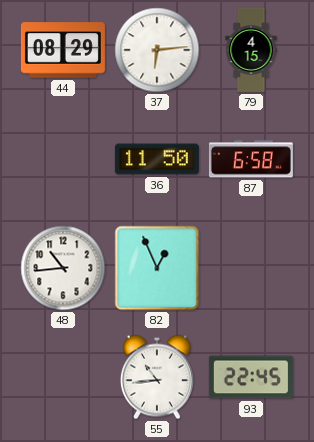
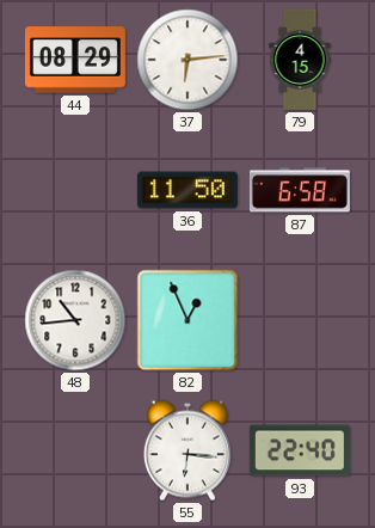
55: 10:44 -> 6:16
93: 22:45 -> 22:40
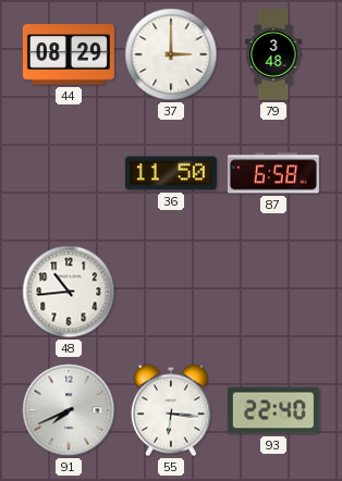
37: 6:14 -> 3:00
79: 4:15 -> 3:48
82: 12:56 -> none
91: none -> 7:41
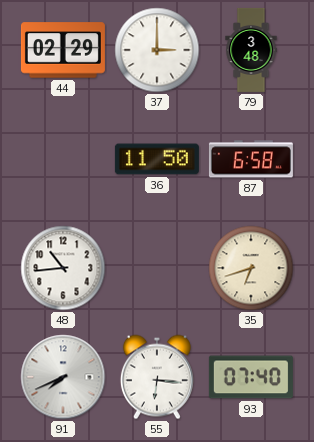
44: 08:29 -> 02:29
35: none -> 6:42
93: 22:40 -> 07:40
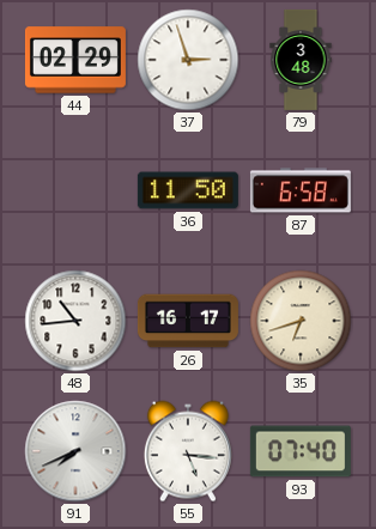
37: 3:00 -> 2:57
26: none -> 16:17
55: 6:16 -> 5:16
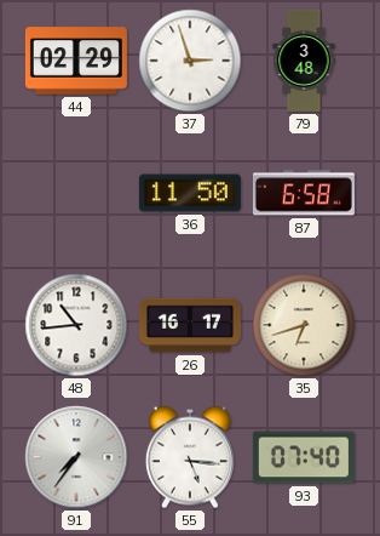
91: 7:41 -> 7:36
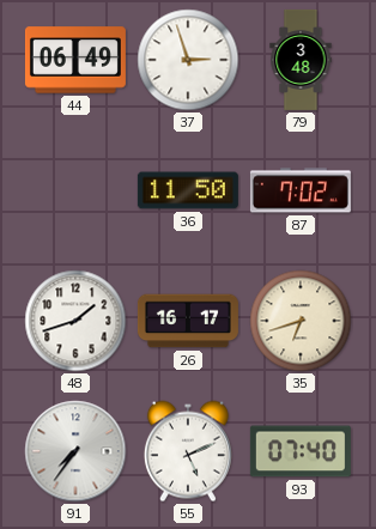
44: 02:29 -> 06:49
87: 6:58 -> 7:02
48: 10:44 -> 1:42
55: 5:16 -> 5:11
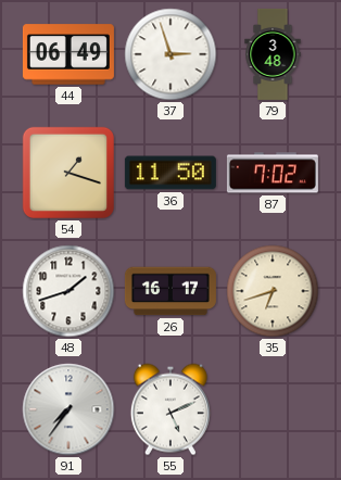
54: none -> 1:18
93: 07:40 -> none
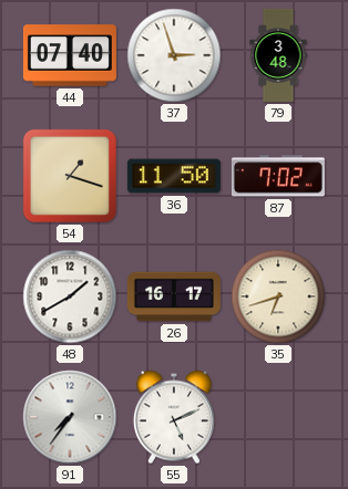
44: 06:49 -> 07:40
48: 1:42 -> 1:40
